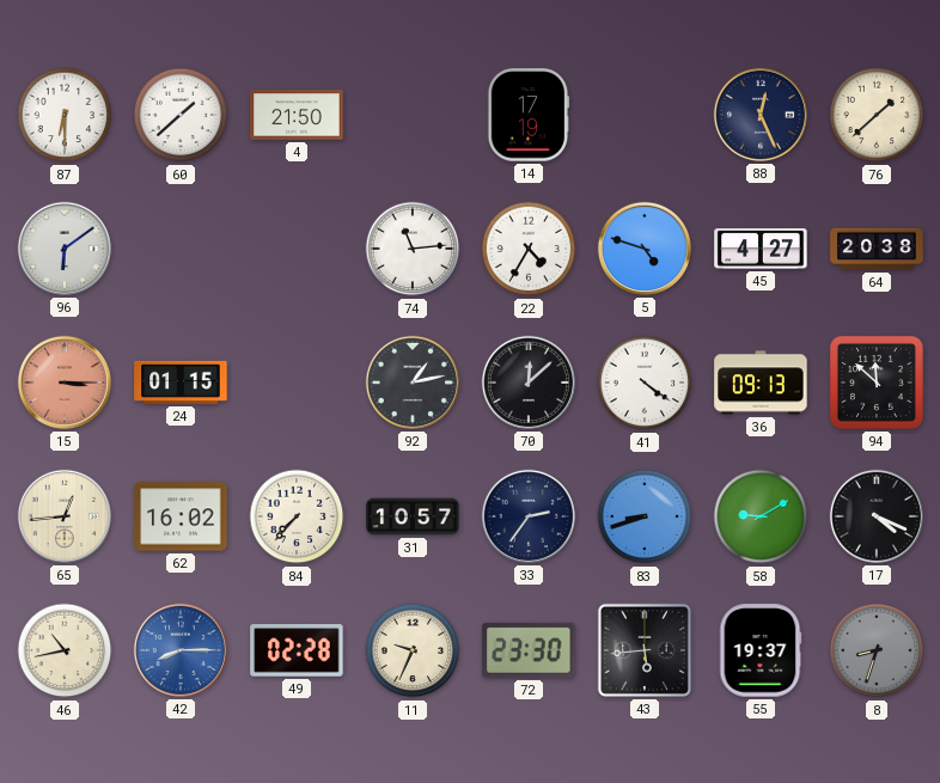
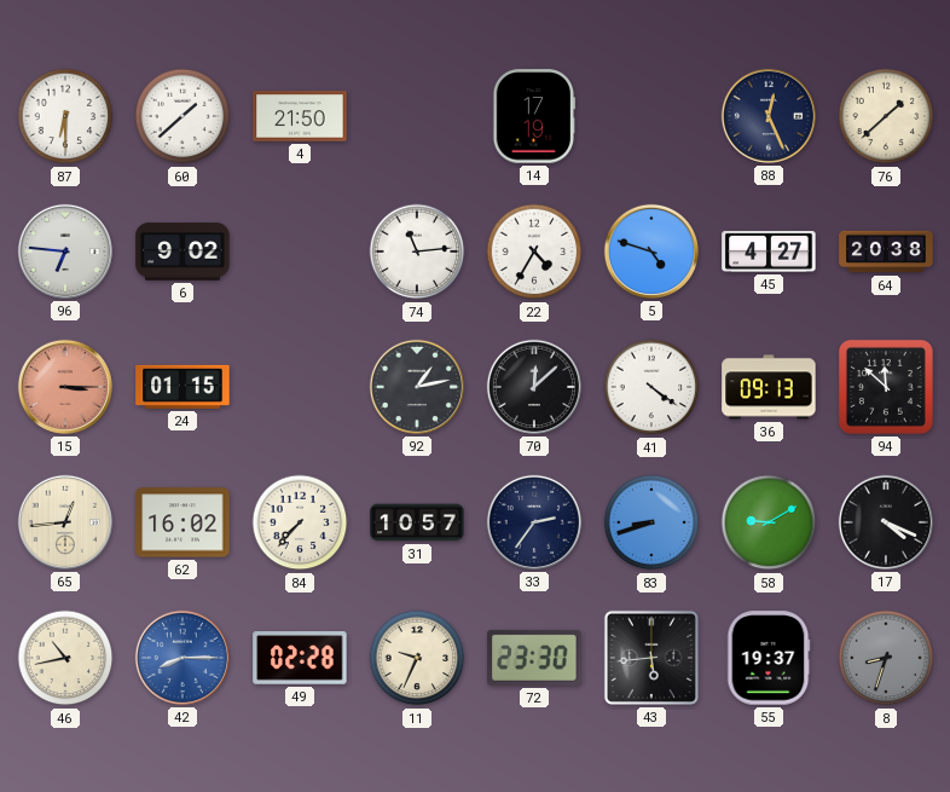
96: 6:09 -> 6:46
6: none -> 9:02
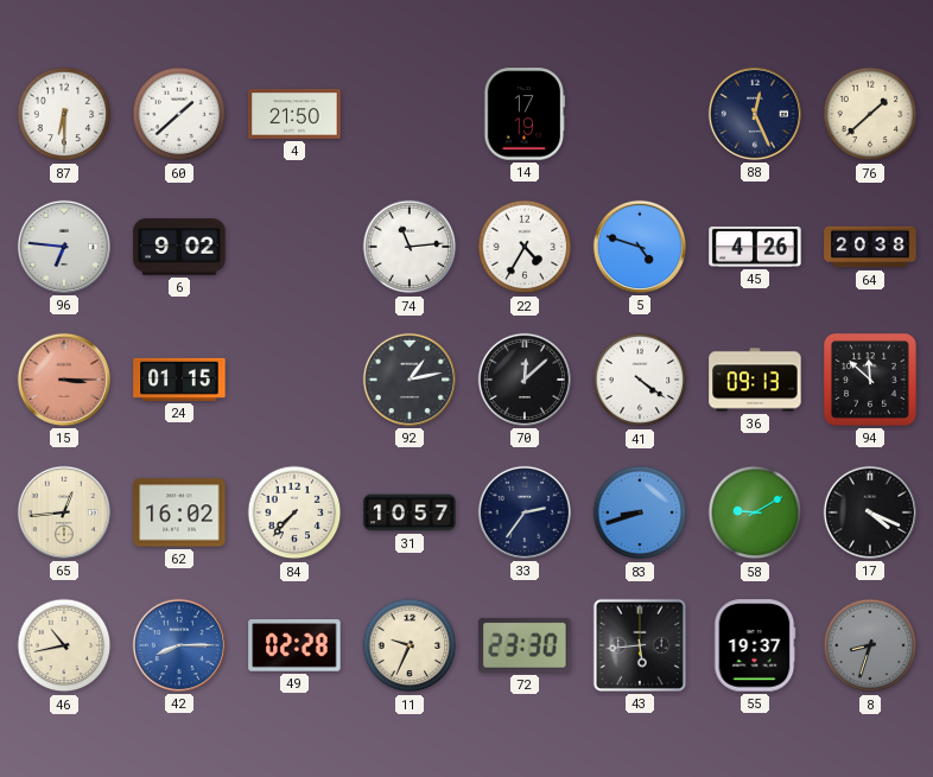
45: 4:27 -> 4:26
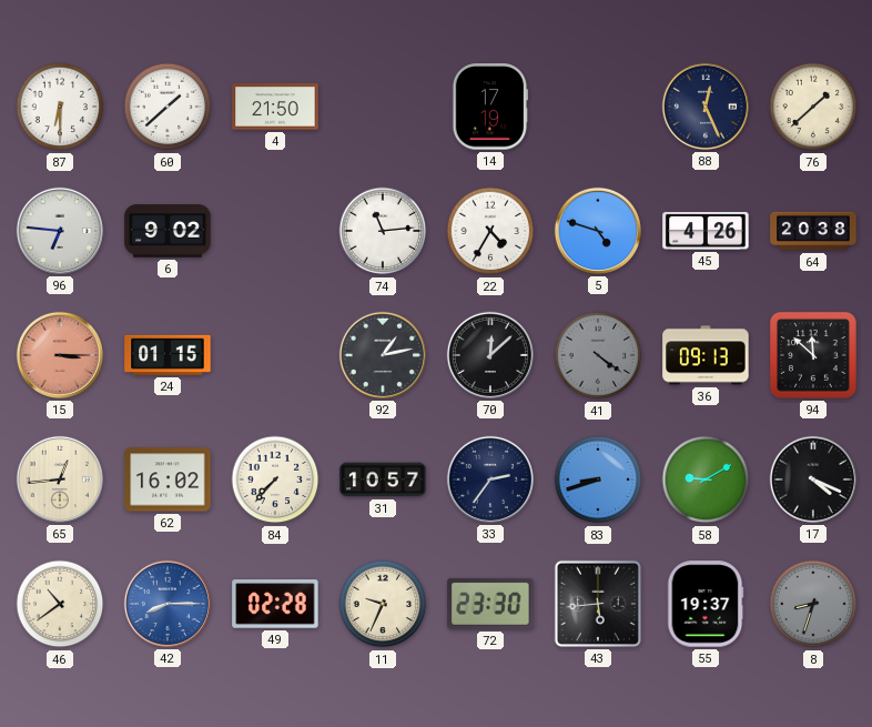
41 dial: white -> grey
46: 10:43 -> 10:39
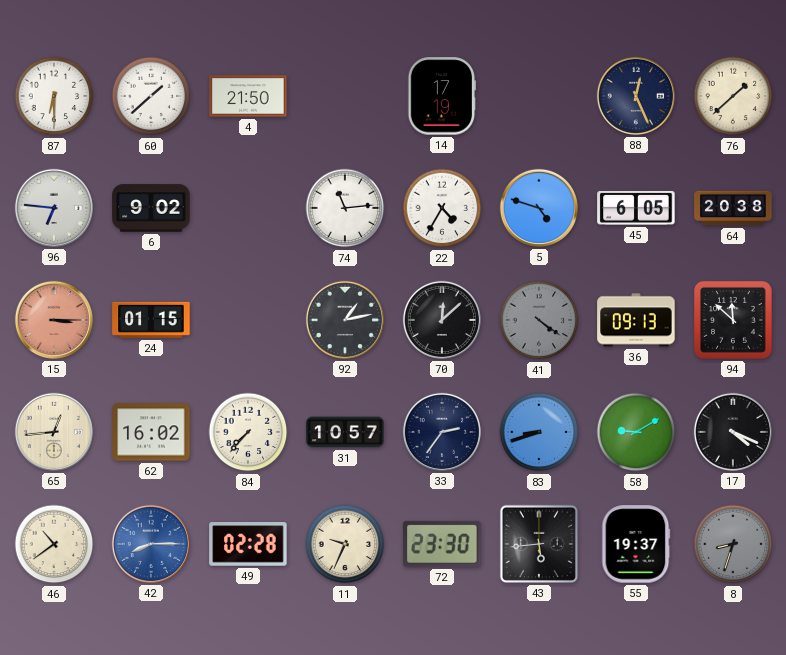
45: 4:26 -> 6:05
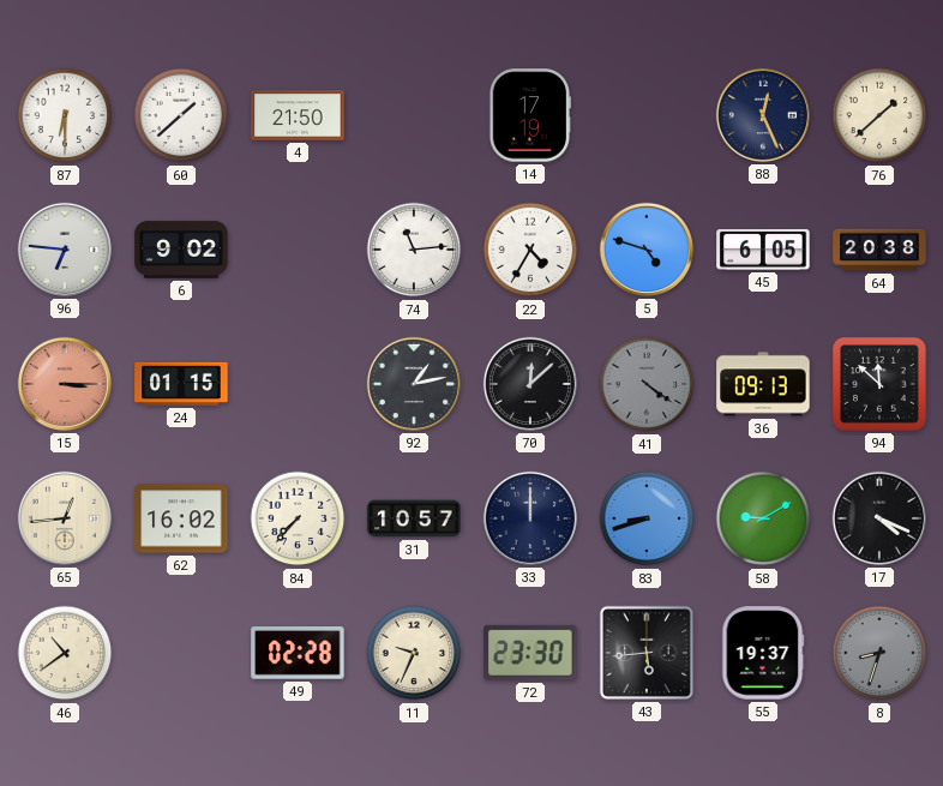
33: 2:36 -> 12:00
42: 8:15 -> none
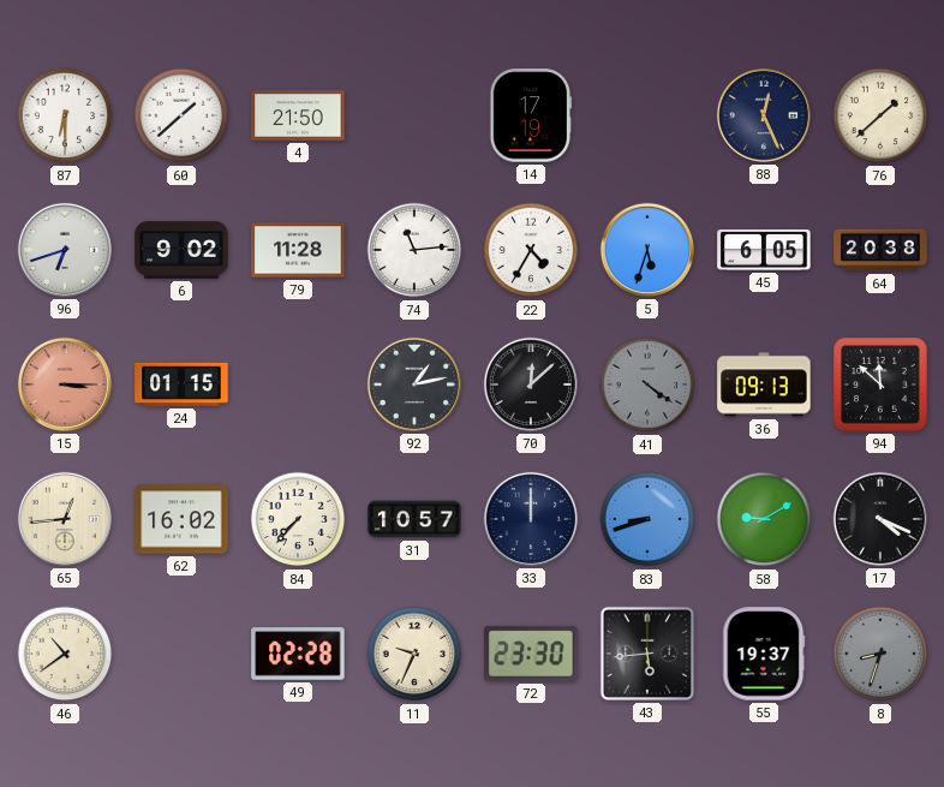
96: 6:46 -> 6:42
79: none -> 11:28
5: 4:48 -> 5:33
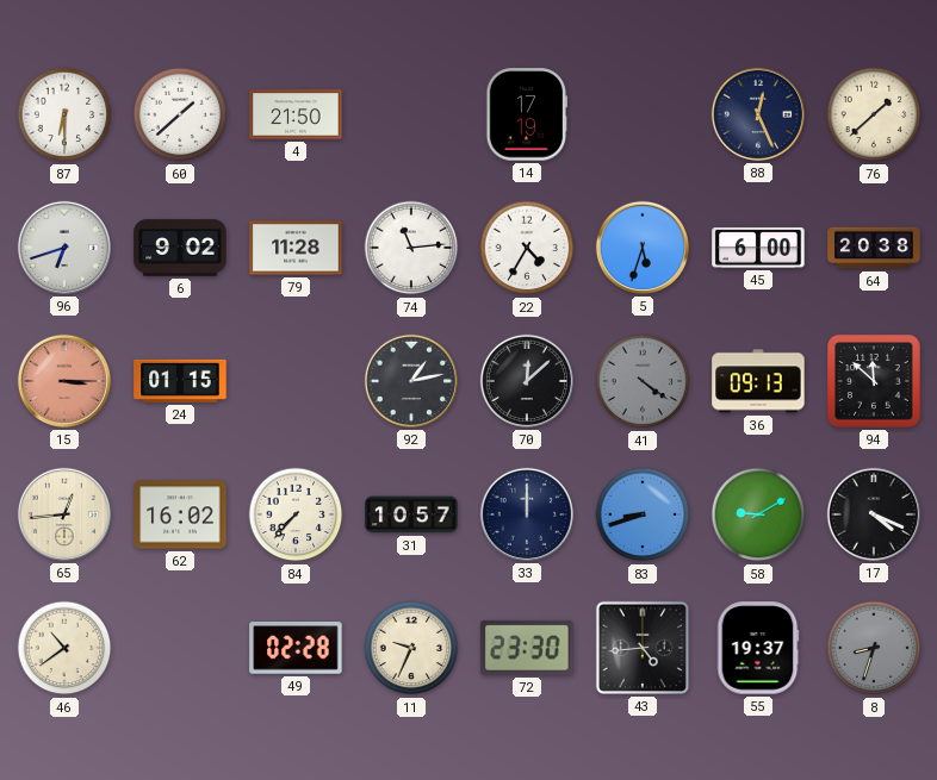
45: 6:05 -> 6:00
43: 5:44 -> 4:44
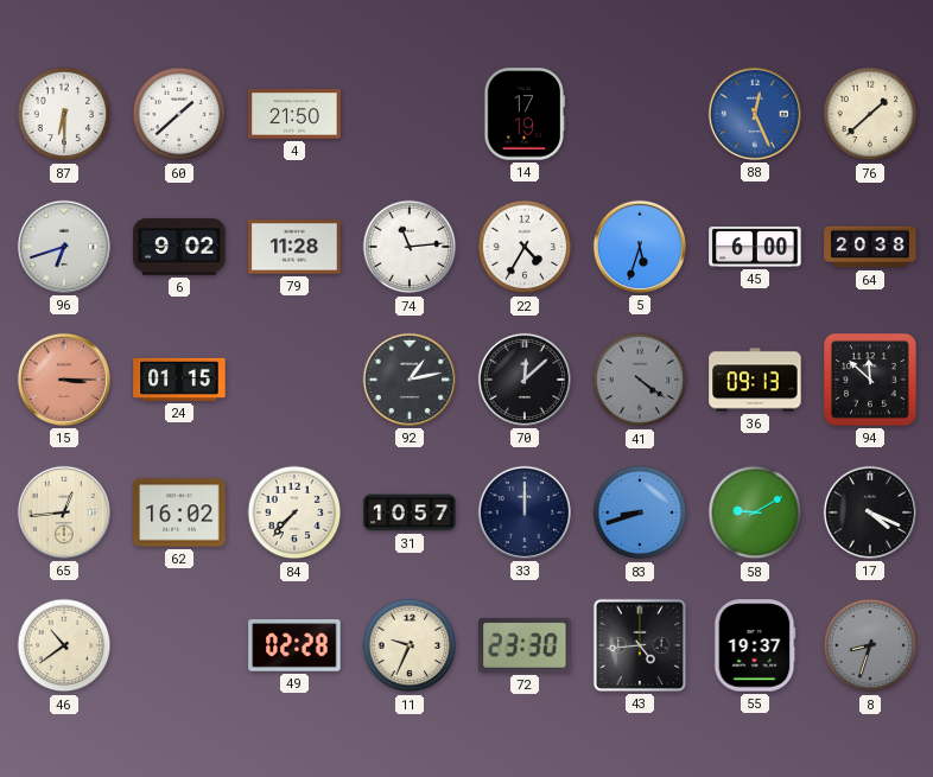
88 dial: navy -> blue
